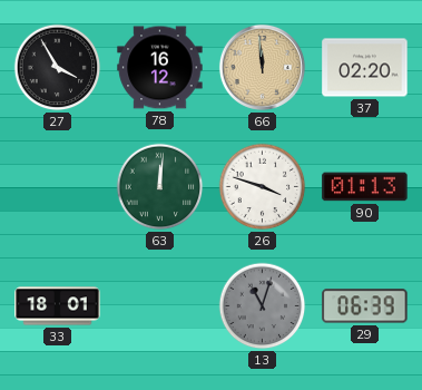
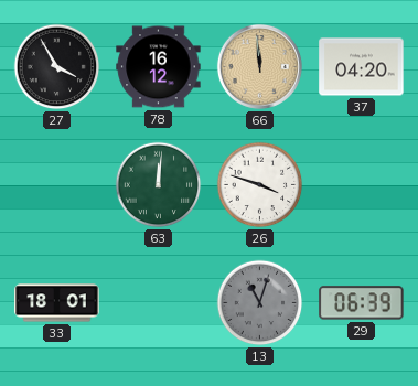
37: 02:20 -> 04:20
90: 01:13 -> none
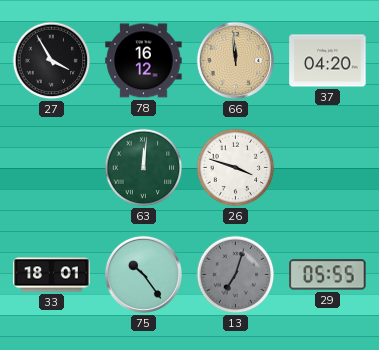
75: none -> 10:24
13: 11:03 -> 7:03
29: 06:39 -> 05:55
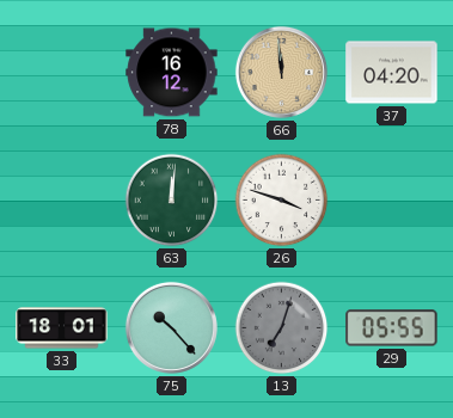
27: 3:55 -> none
75: 10:24 -> 10:23
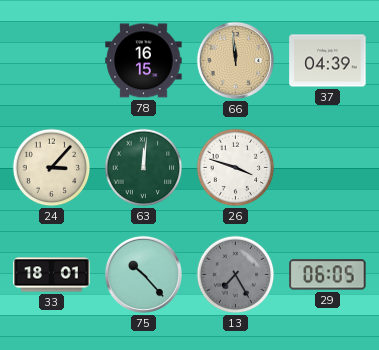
78: 16:12 -> 16:15
37: 04:20 -> 04:39
24: none -> 3:07
13: 7:03 -> 7:25
29: 05:55 -> 06:05
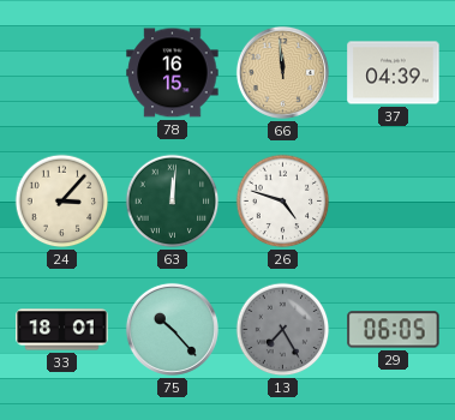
26: 3:48 -> 4:48
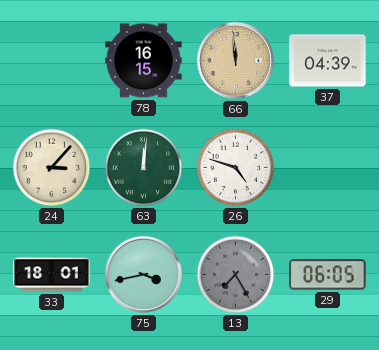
75: 10:23 -> 3:43
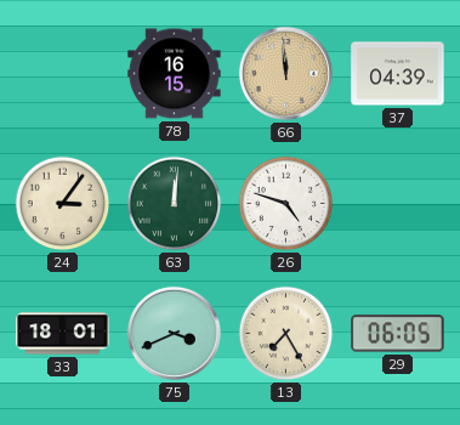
24: 3:07 -> 3:06
75: 3:43 -> 3:41
13 dial: grey -> cream
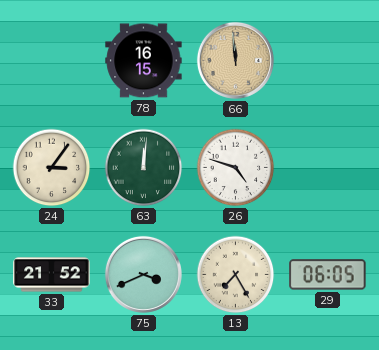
37: 04:39 -> none
33: 18:01 -> 21:52
